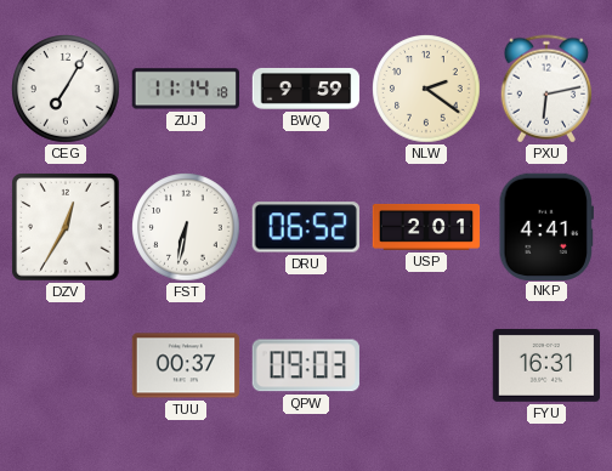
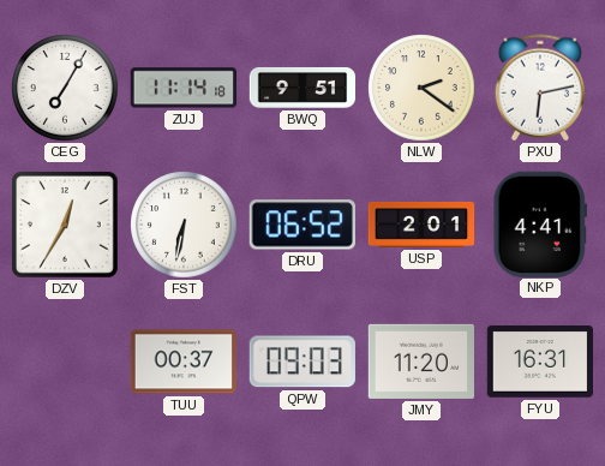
BWQ: 9:59 -> 9:51
JMY: none -> 11:20
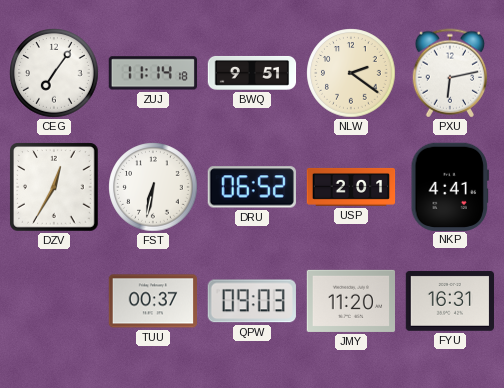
CEG: 7:05 -> 7:06
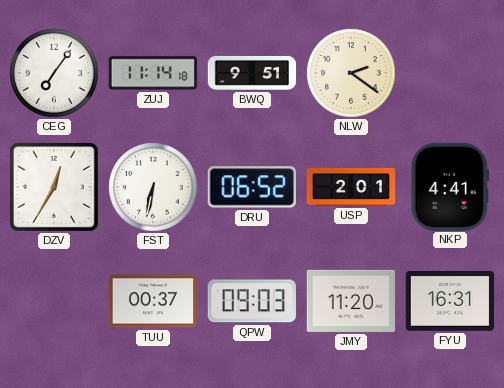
PXU: 6:13 -> none
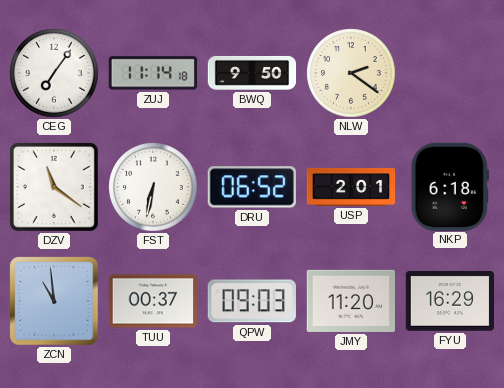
BWQ: 9:51 -> 9:50
DZV: 12:35 -> 11:21
NKP: 4:41 -> 6:18
ZCN: none -> 10:59
FYU: 16:31 -> 16:29
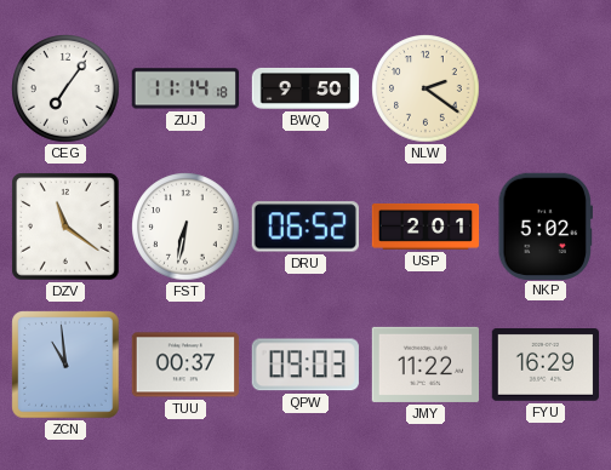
NKP: 6:18 -> 5:02
JMY: 11:20 -> 11:22
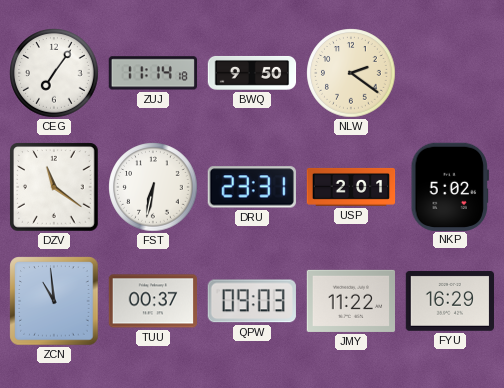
DRU: 06:52 -> 23:31
